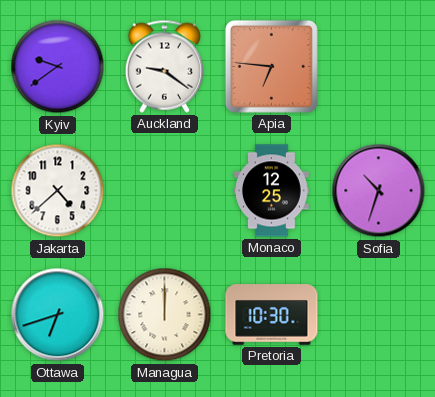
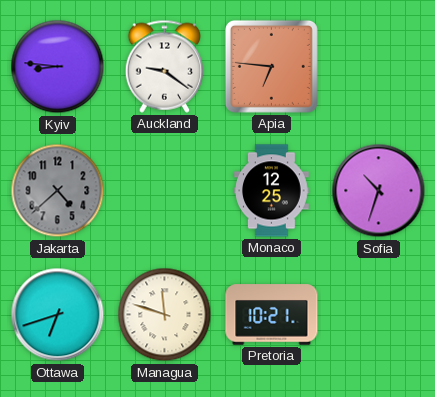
Kyiv: 9:39 -> 8:46
Jakarta dial: white -> grey
Managua: 12:00 -> 11:48
Pretoria: 10:30 -> 10:21
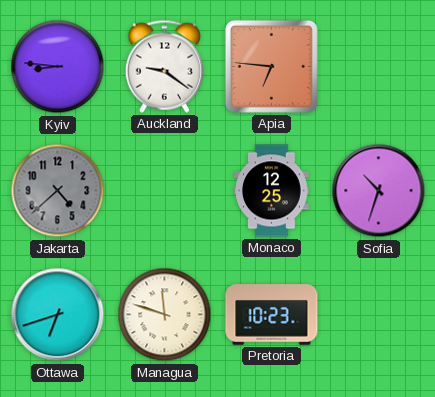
Pretoria: 10:21 -> 10:23
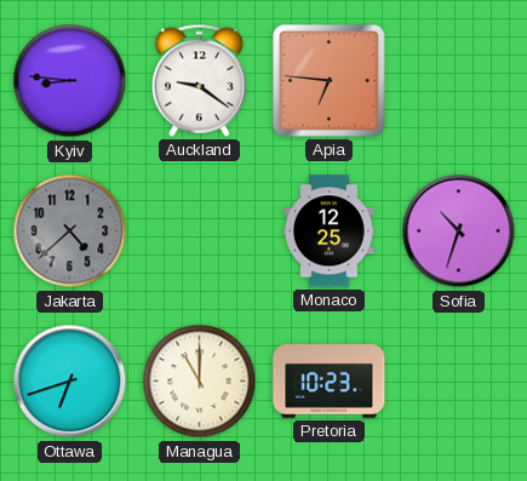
Managua: 11:48 -> 11:00
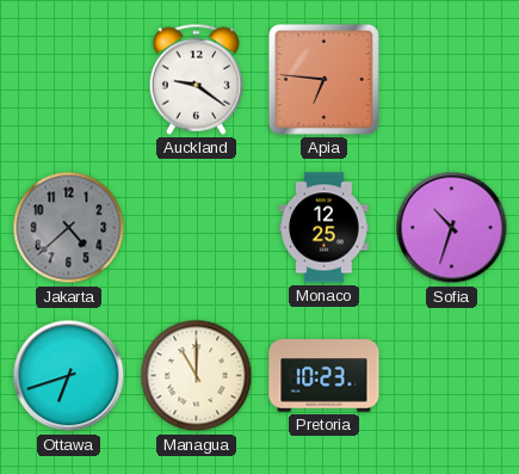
Kyiv: 8:46 -> none
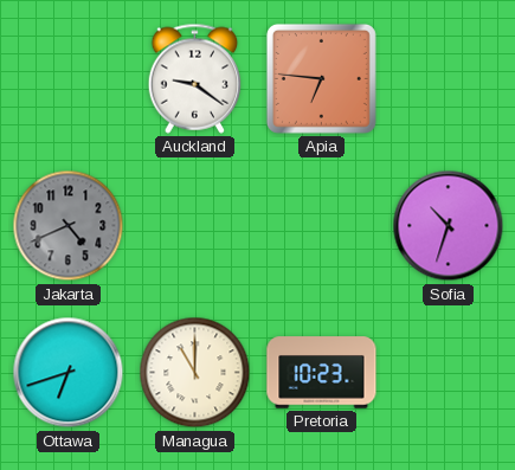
Jakarta: 4:38 -> 4:41
Monaco: 12:25 -> none
